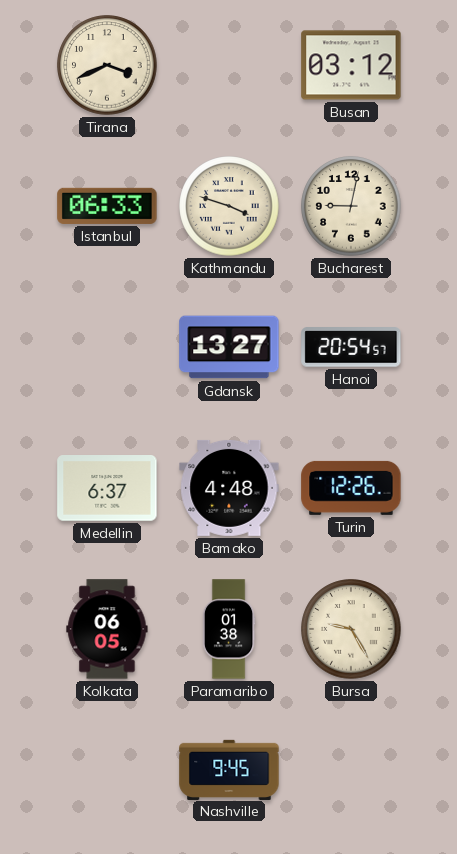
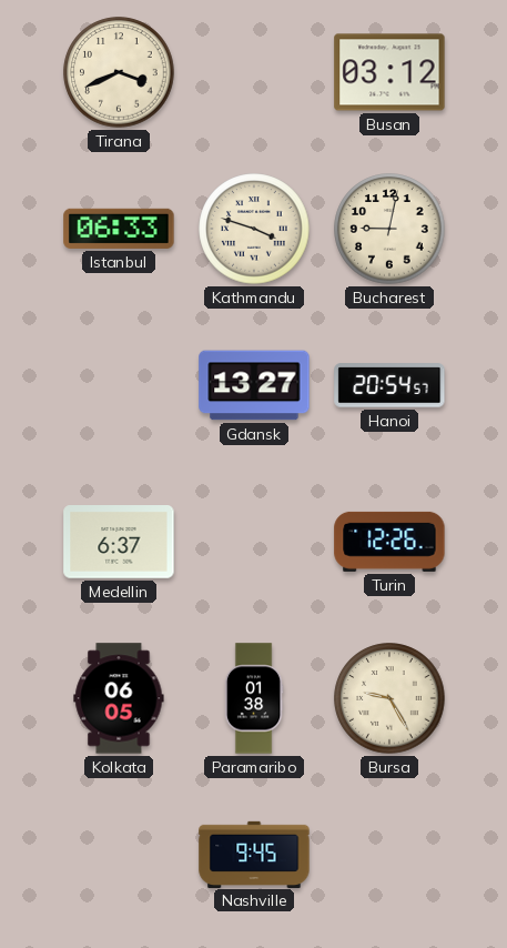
Bamako: 4:48 -> none
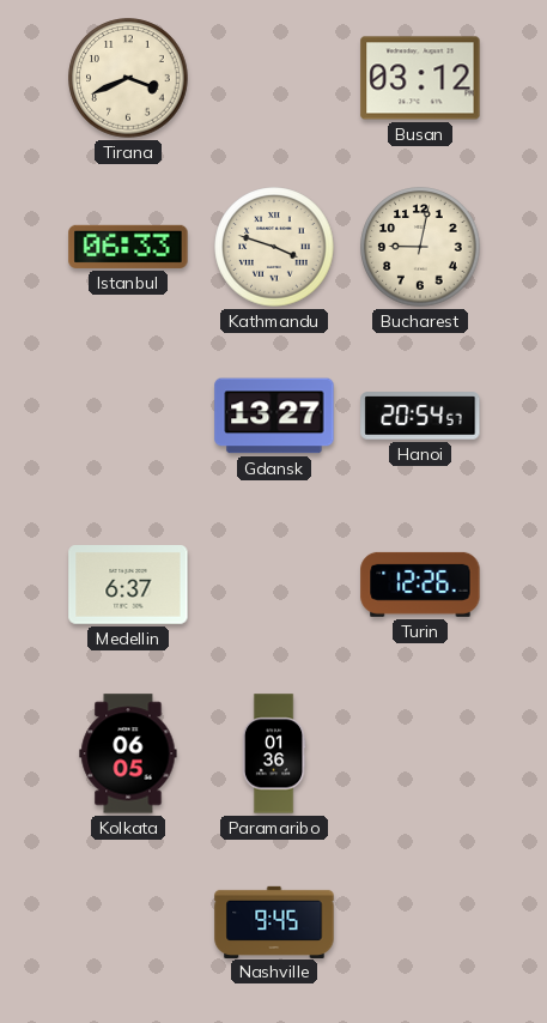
Paramaribo: 01:38 -> 01:36
Bursa: 9:25 -> none
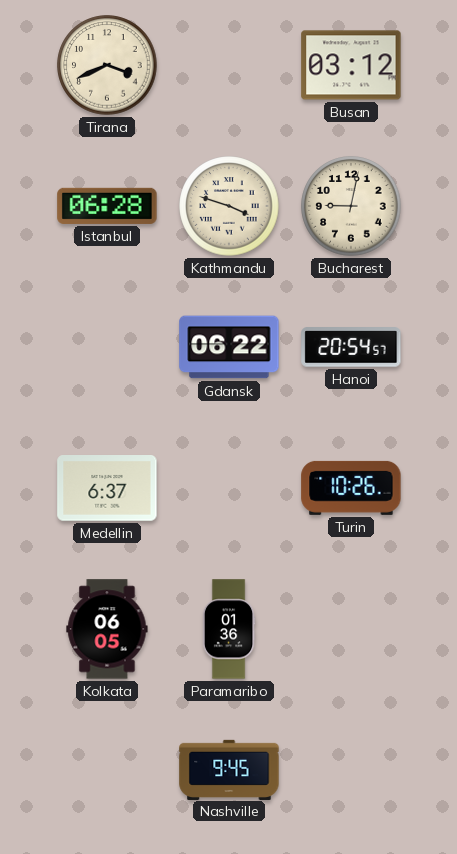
Istanbul: 06:33 -> 06:28
Gdansk: 13:27 -> 06:22
Turin: 12:26 -> 10:26
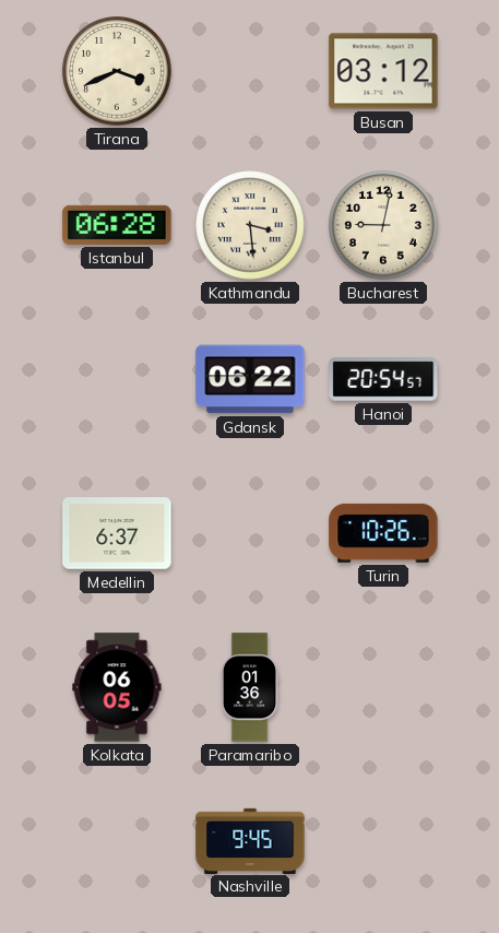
Kathmandu: 3:48 -> 3:29
